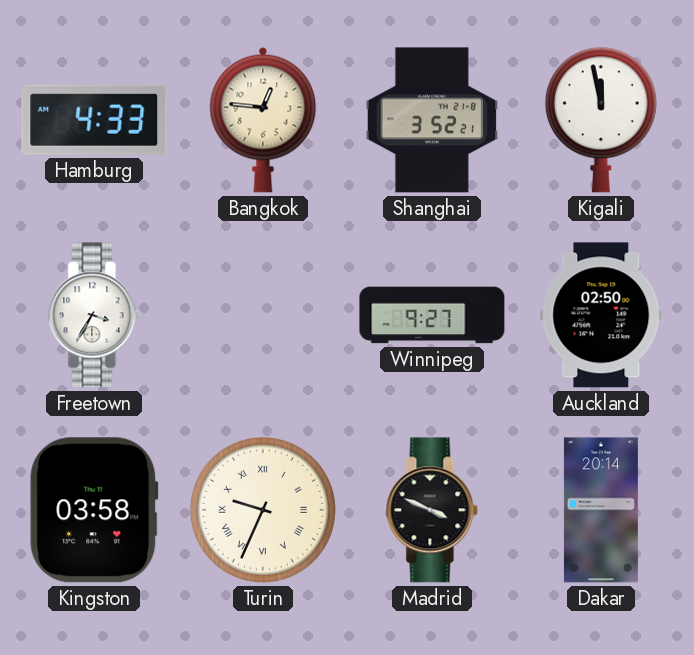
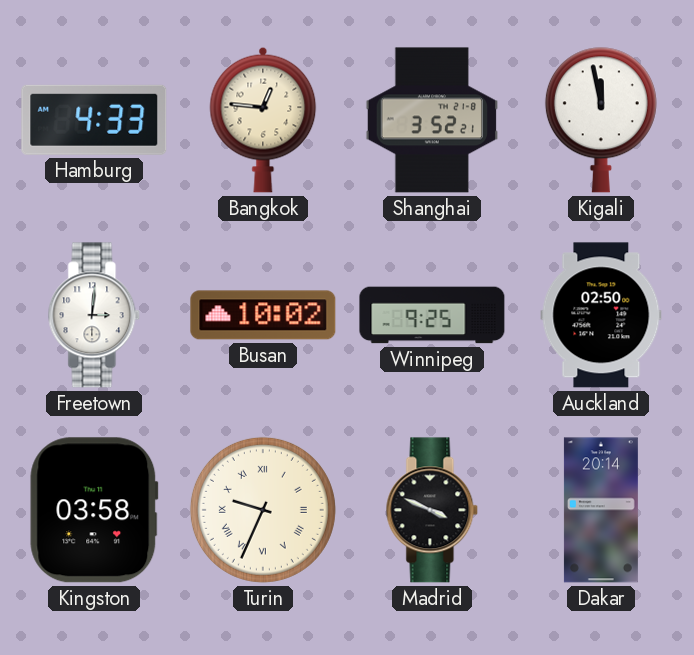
Freetown: 3:35 -> 3:01
Busan: none -> 10:02
Winnipeg: 9:27 -> 9:25
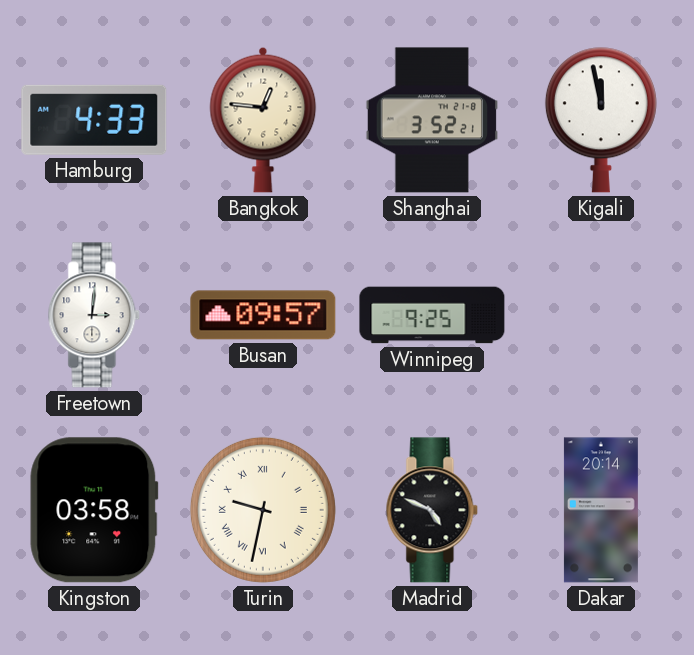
Busan: 10:02 -> 09:57
Auckland: 02:50 -> none
Turin: 9:34 -> 9:32
Madrid: 3:49 -> 4:49
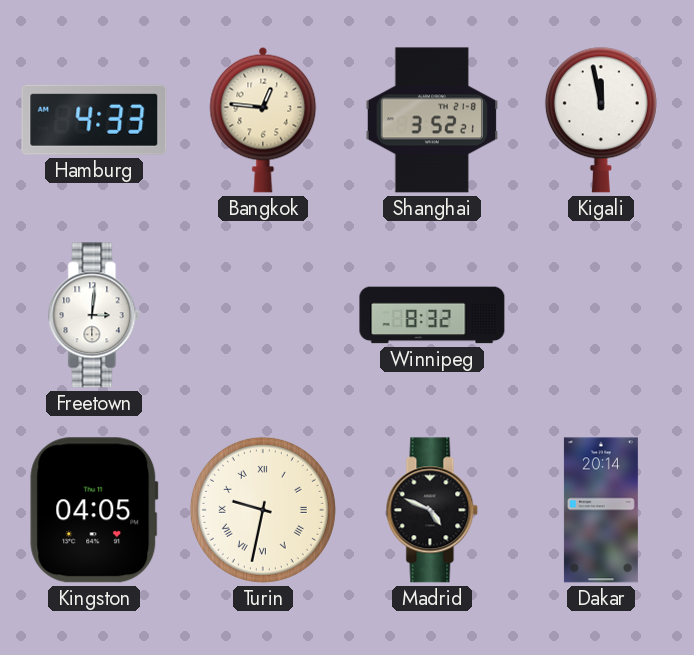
Busan: 09:57 -> none
Winnipeg: 9:25 -> 8:32
Kingston: 03:58 -> 04:05
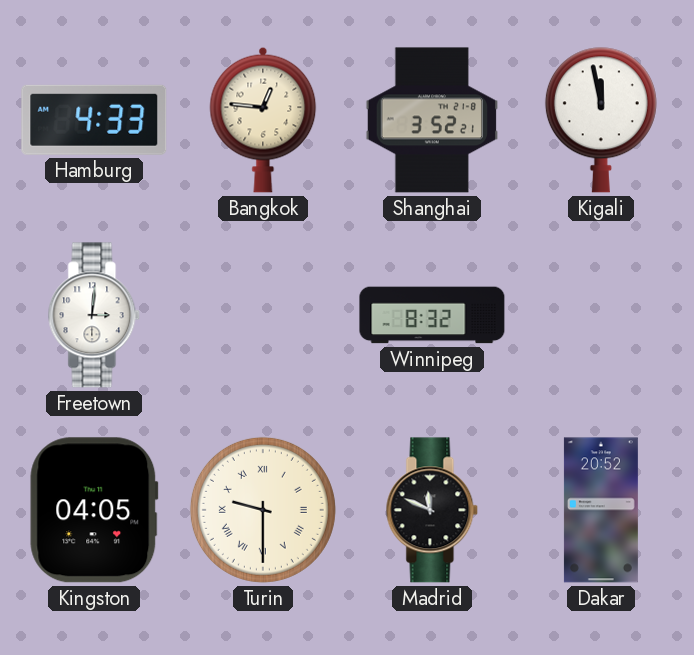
Turin: 9:32 -> 9:30
Madrid: 4:49 -> 11:49
Dakar: 20:14 -> 20:52
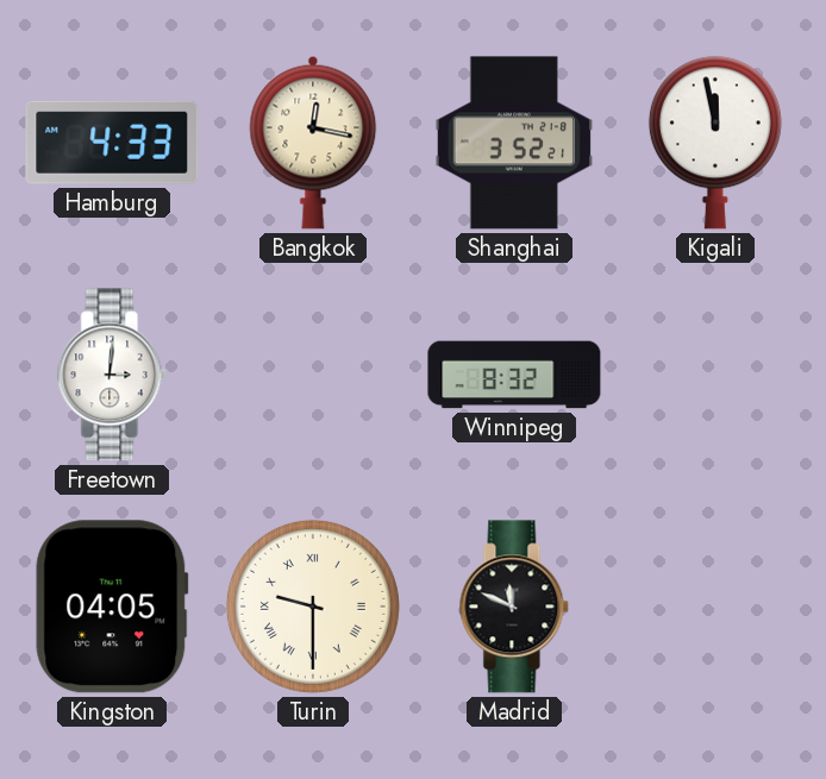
Bangkok: 12:46 -> 12:17
Dakar: 20:52 -> none
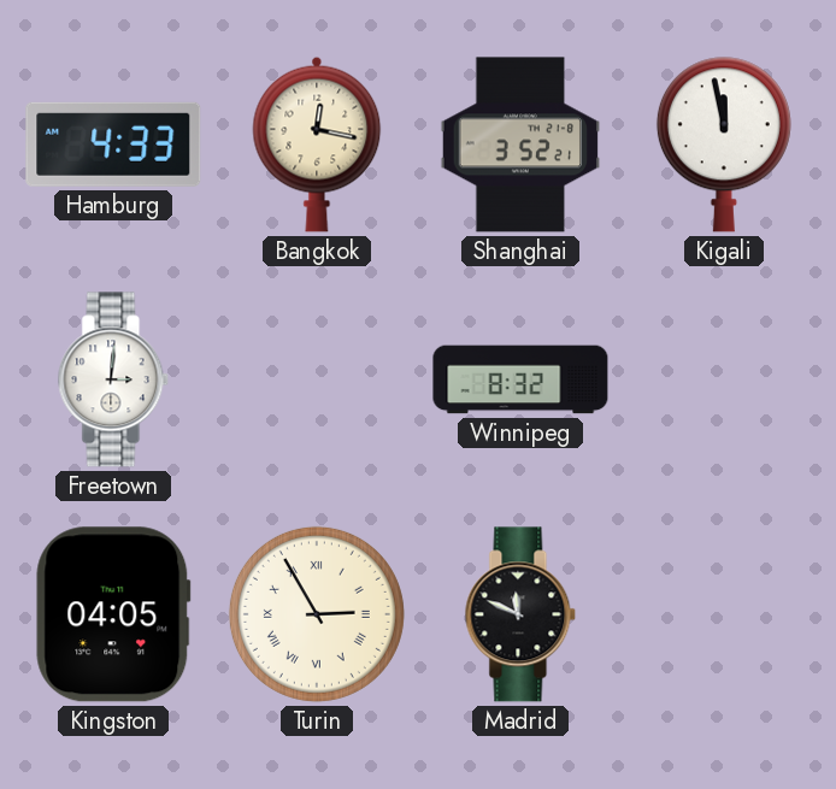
Turin: 9:30 -> 2:55
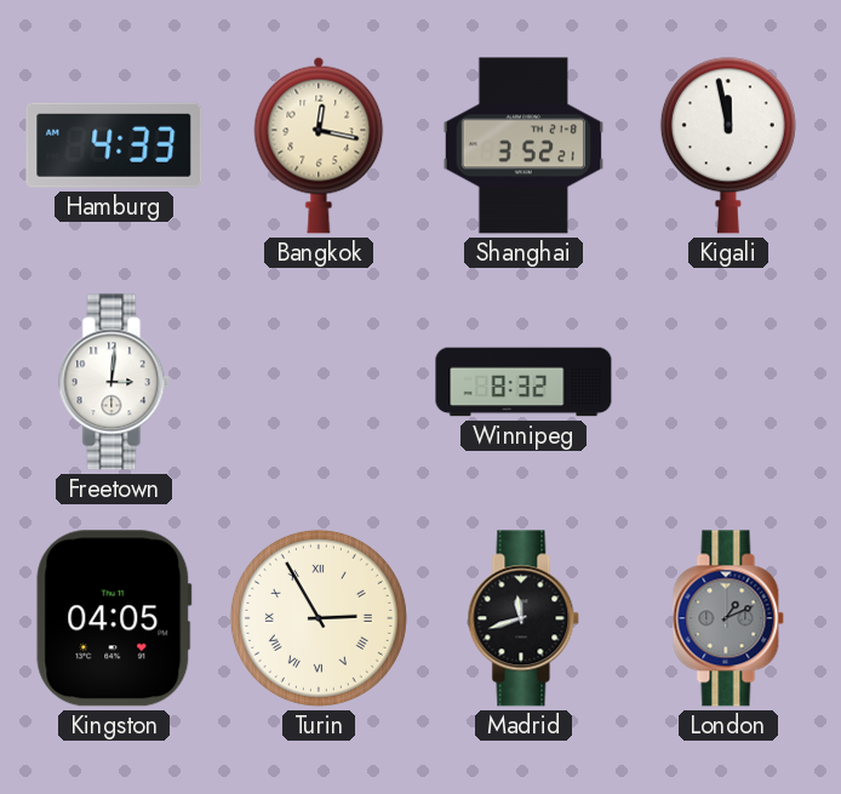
Madrid: 11:49 -> 11:42
London: none -> 1:11
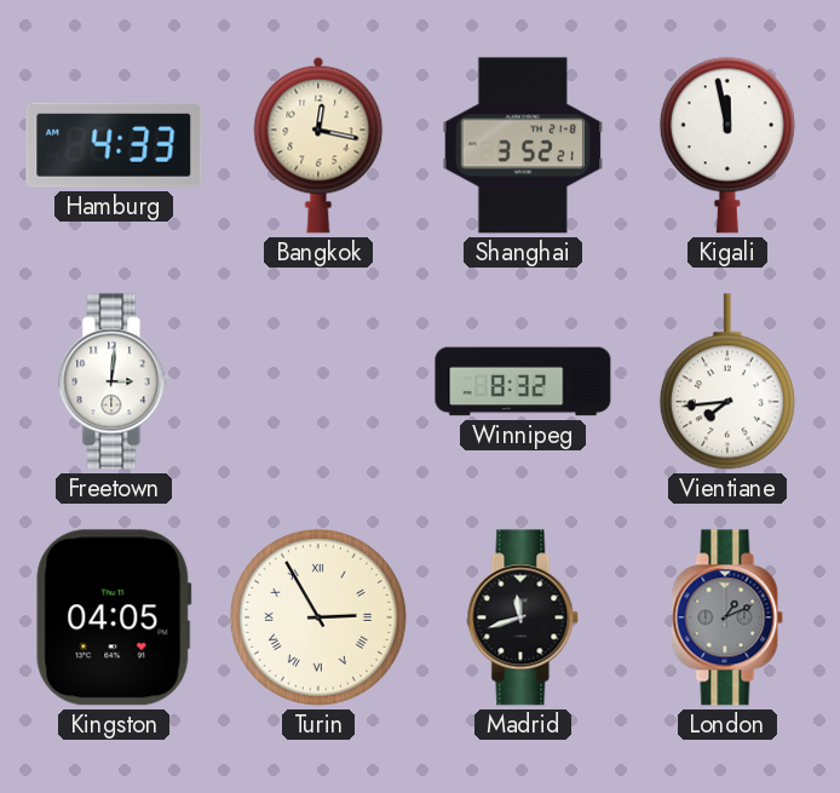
Vientiane: none -> 7:44
